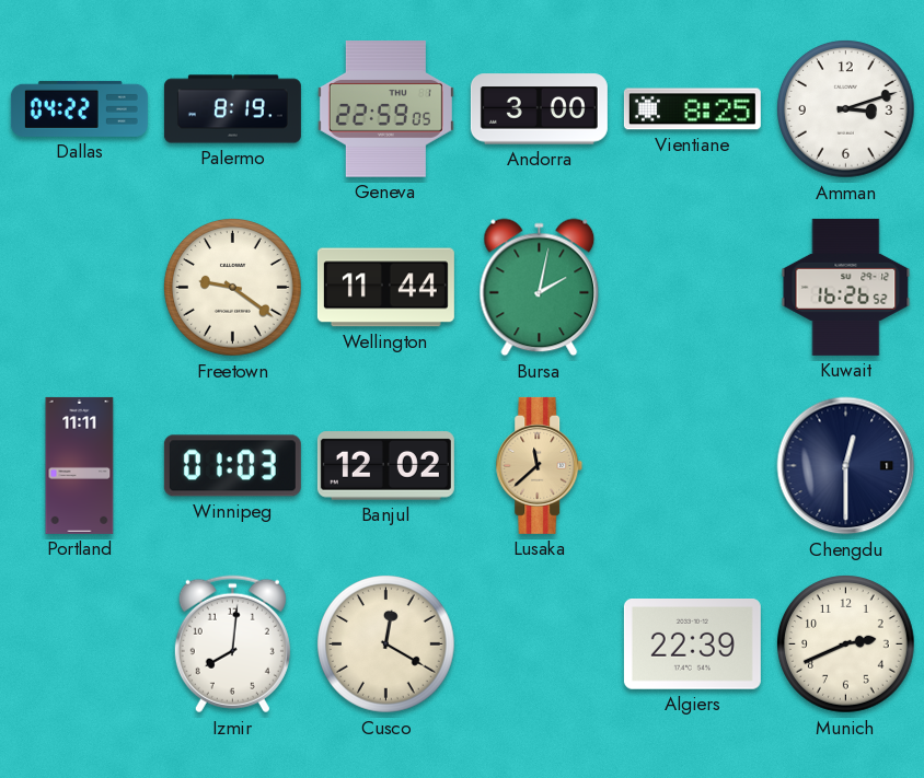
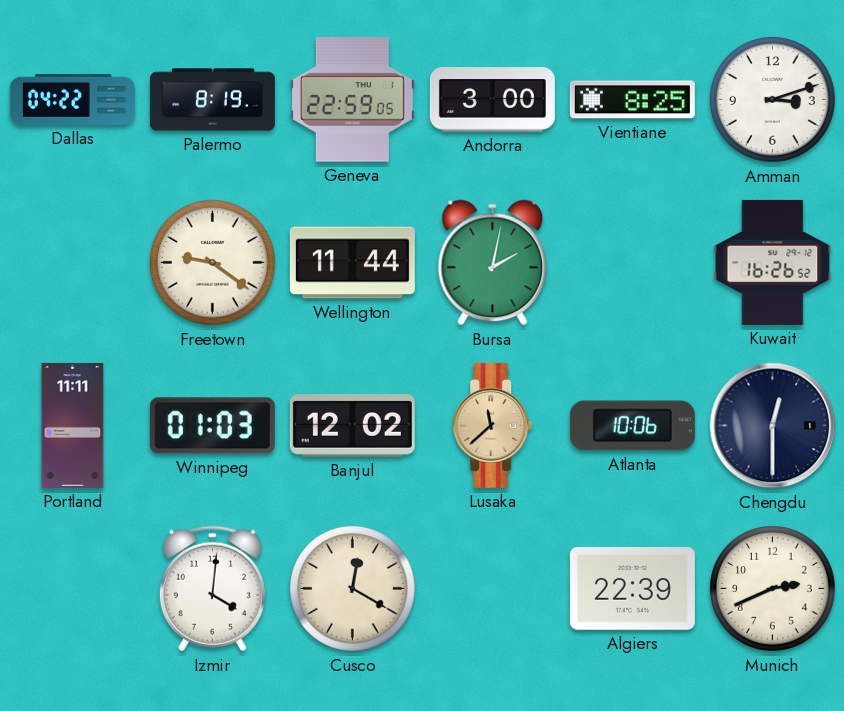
Atlanta: none -> 10:06
Izmir: 8:01 -> 4:01
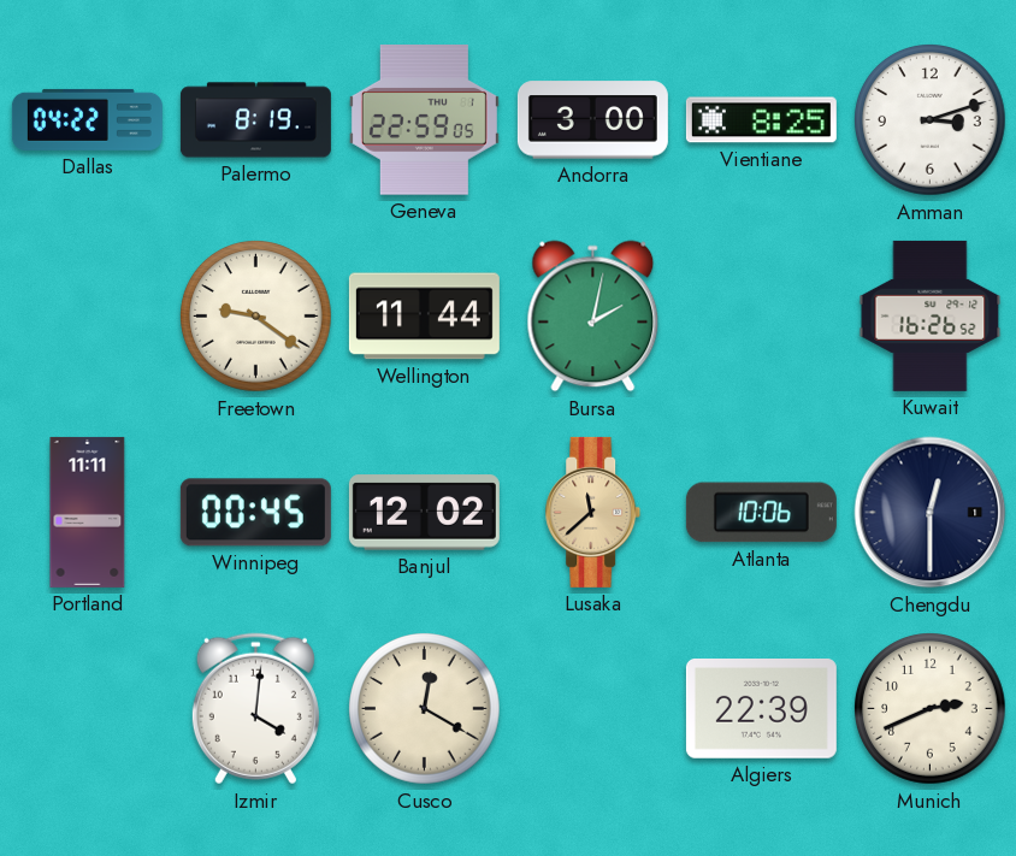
Winnipeg: 01:03 -> 00:45
